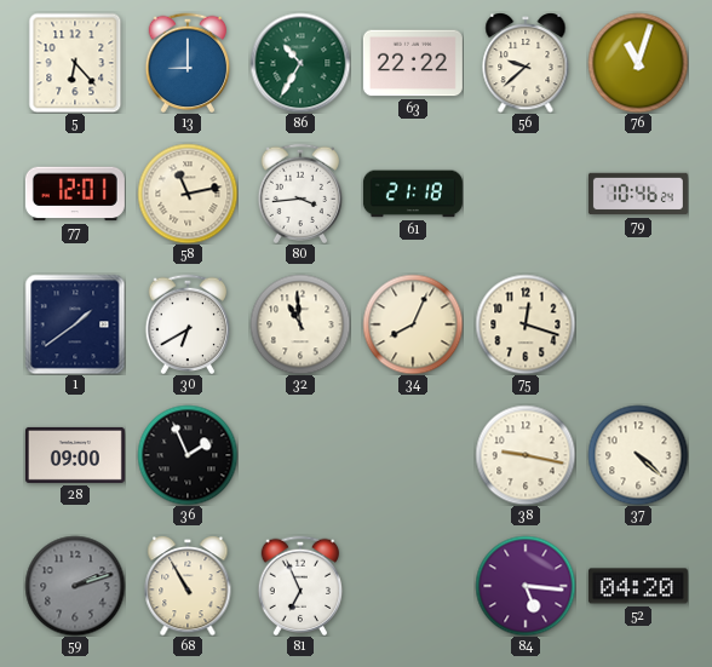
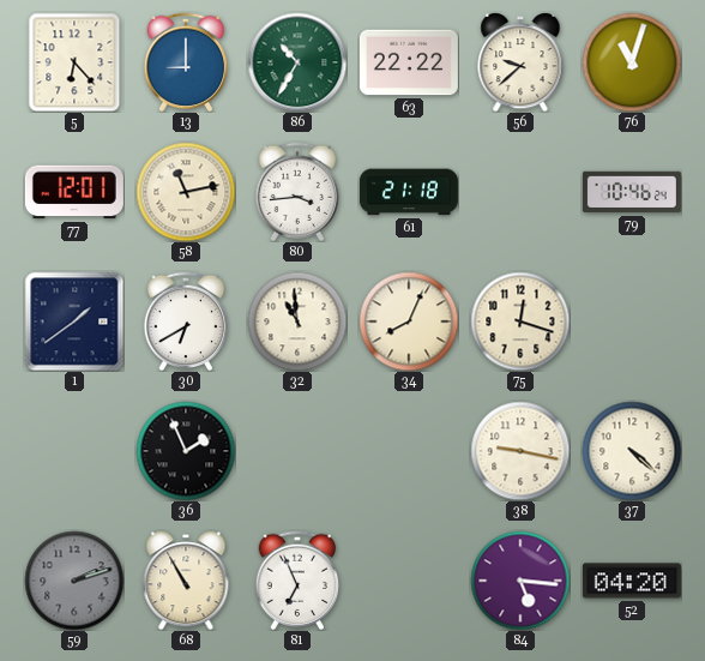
28: 09:00 -> none
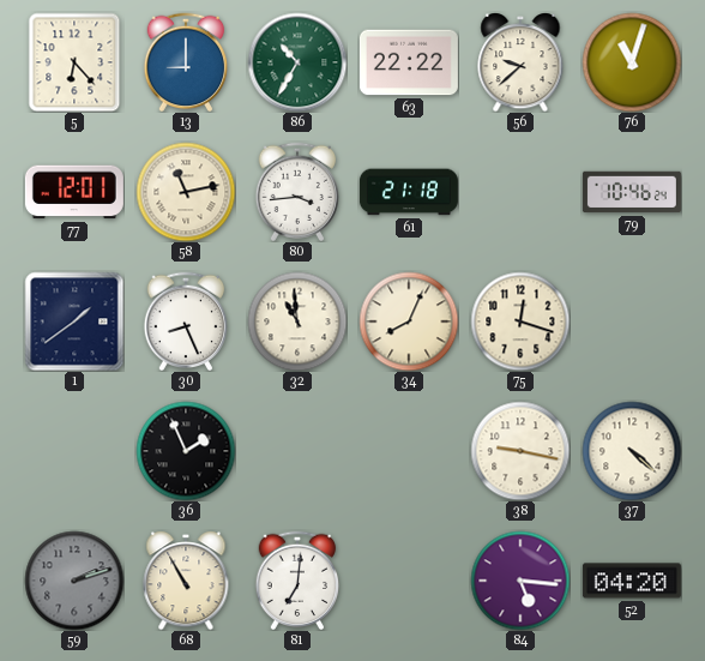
30: 6:40 -> 8:26
81: 6:56 -> 7:01
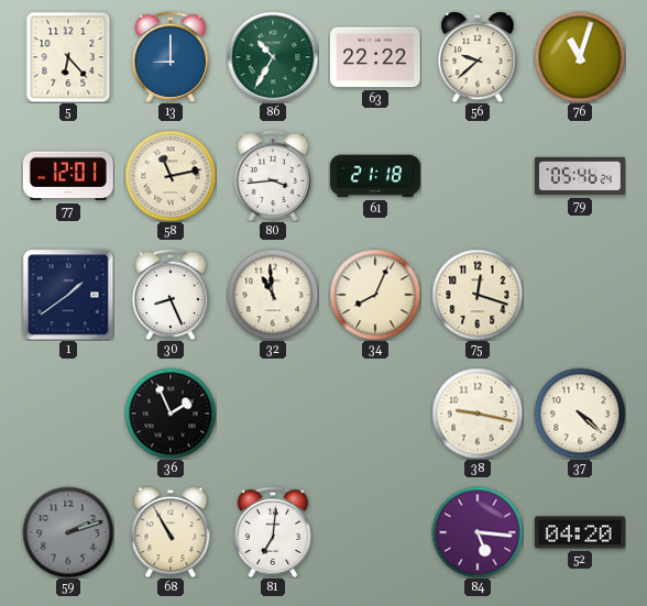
79: 10:46 -> 05:46
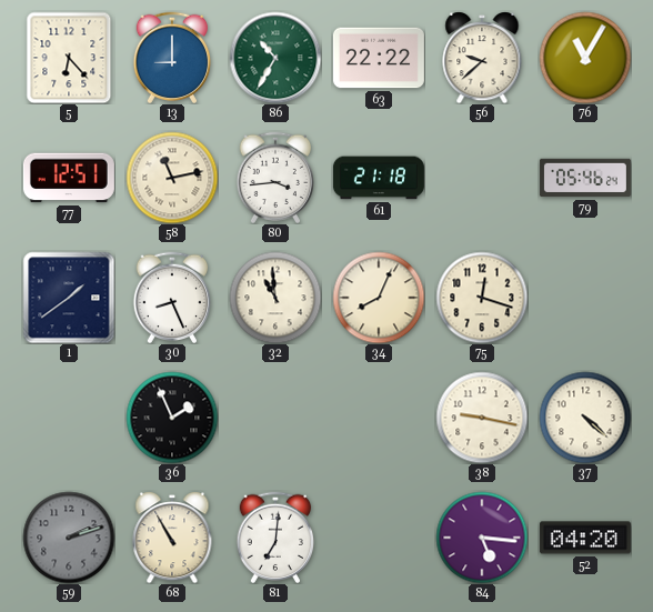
76: 11:03 -> 11:05
77: 12:01 -> 12:51
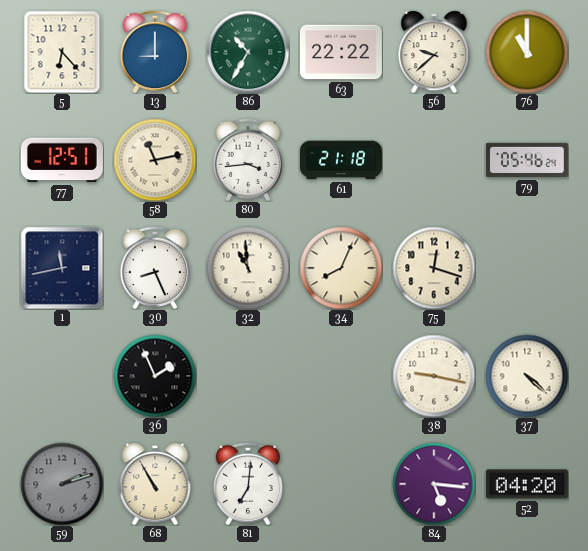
76: 11:05 -> 11:00
1: 1:39 -> 11:43
